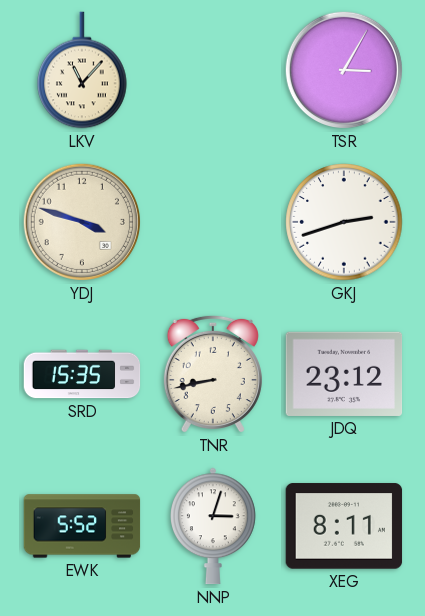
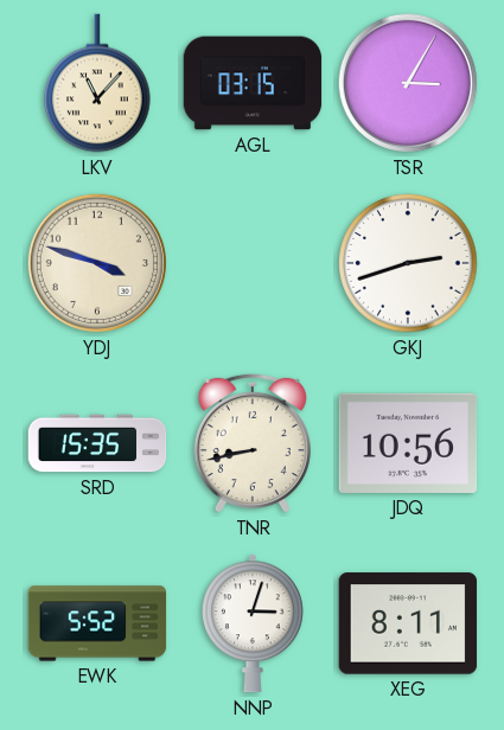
AGL: none -> 03:15
JDQ: 23:12 -> 10:56
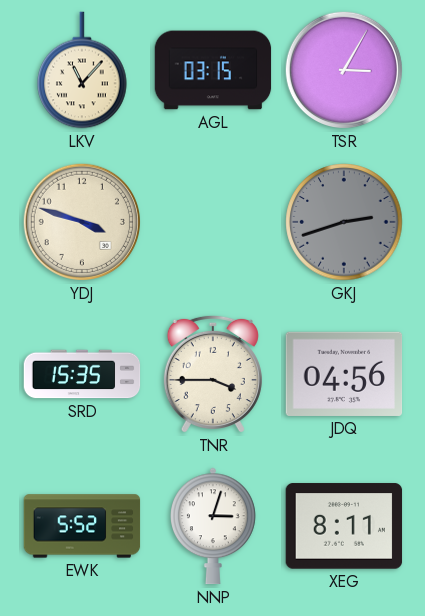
GKJ dial: white -> grey
TNR: 8:43 -> 3:45
JDQ: 10:56 -> 04:56
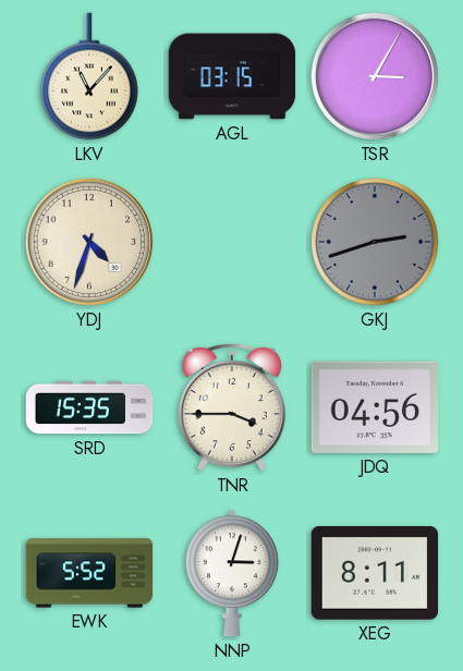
YDJ: 3:48 -> 4:33
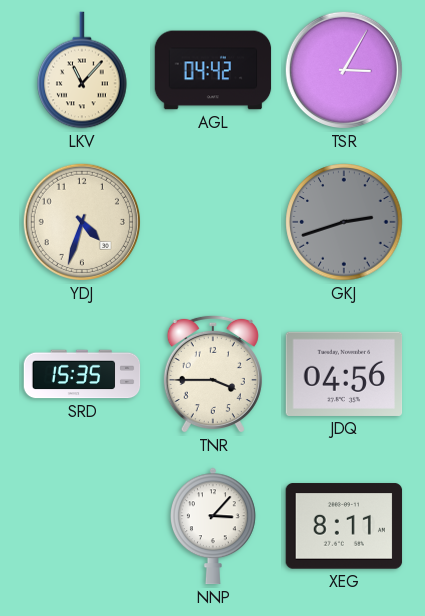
AGL: 03:15 -> 04:42
EWK: 5:52 -> none
NNP: 3:03 -> 3:07
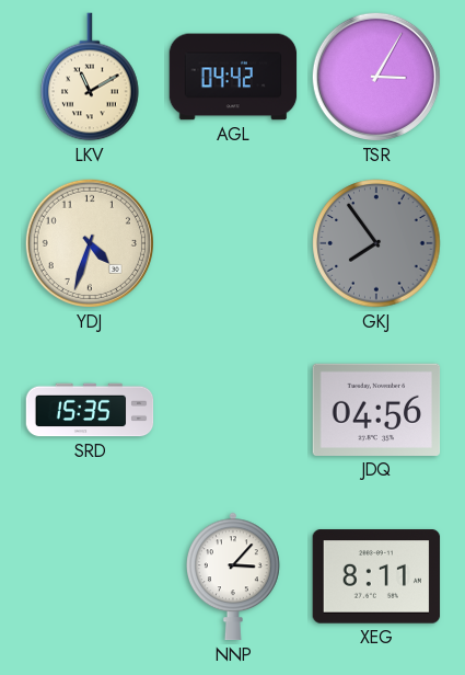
LKV: 11:07 -> 11:10
GKJ: 2:42 -> 7:54
TNR: 3:45 -> none
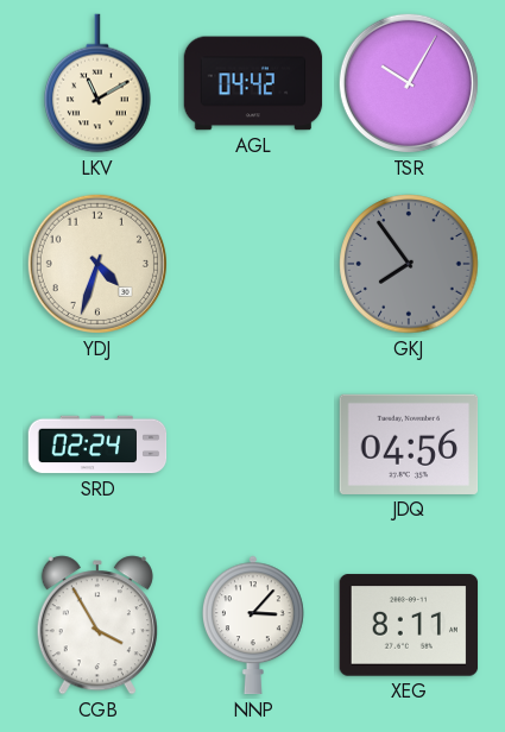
TSR: 3:05 -> 10:05
SRD: 15:35 -> 02:24
CGB: none -> 3:55
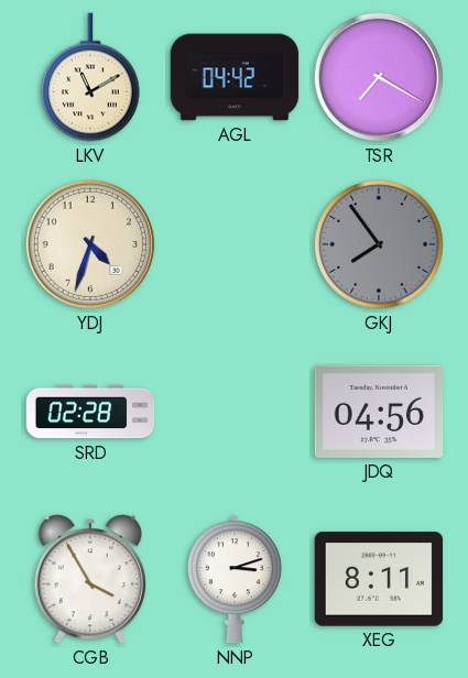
TSR: 10:05 -> 7:20
SRD: 02:24 -> 02:28
NNP: 3:07 -> 3:12
